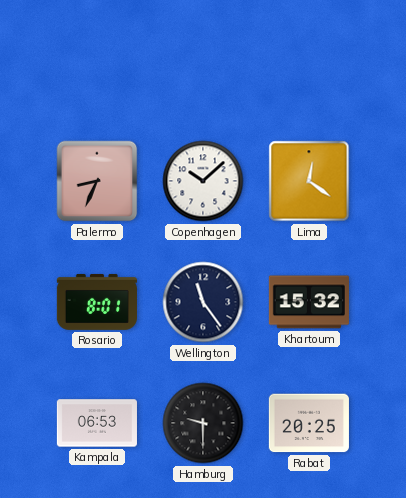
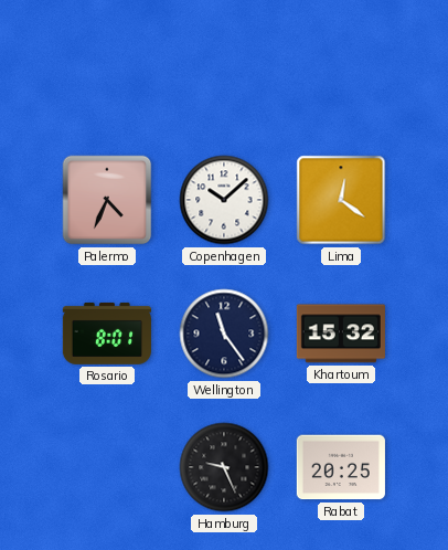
Palermo: 8:34 -> 4:34
Kampala: 06:53 -> none
Hamburg: 9:30 -> 9:26
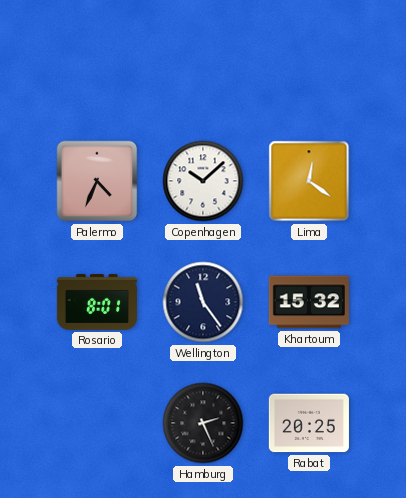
Hamburg: 9:26 -> 2:26
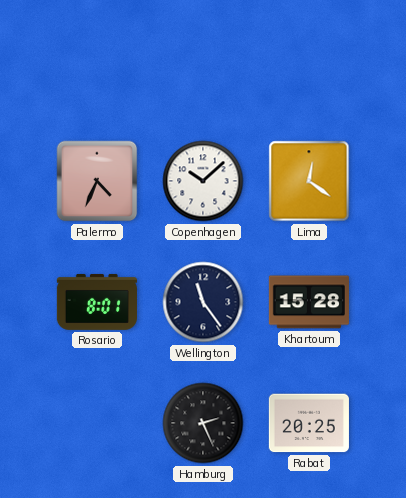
Khartoum: 15:32 -> 15:28
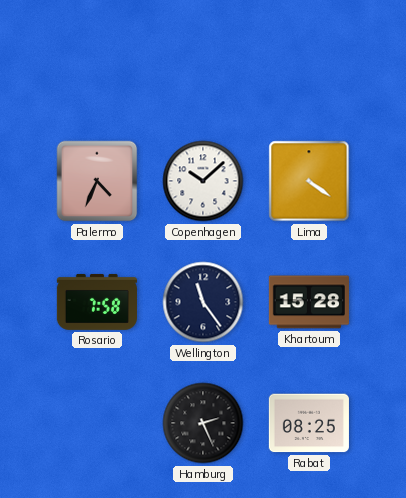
Lima: 12:21 -> 4:21
Rosario: 8:01 -> 7:58
Rabat: 20:25 -> 08:25
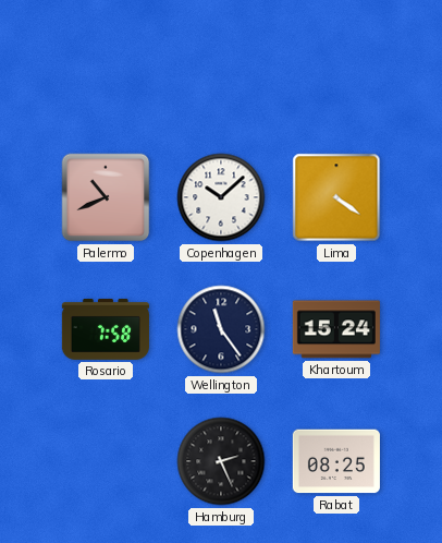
Palermo: 4:34 -> 10:41
Khartoum: 15:28 -> 15:24
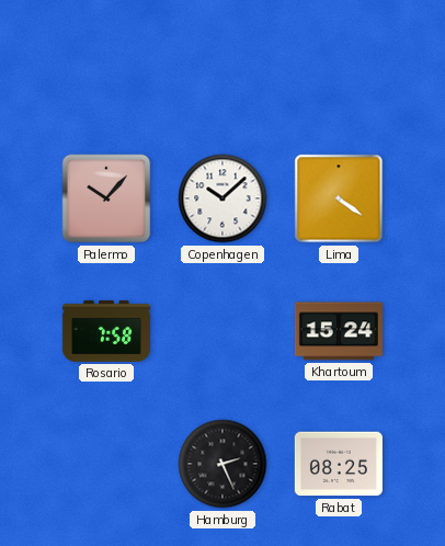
Palermo: 10:41 -> 10:07
Wellington: 11:24 -> none
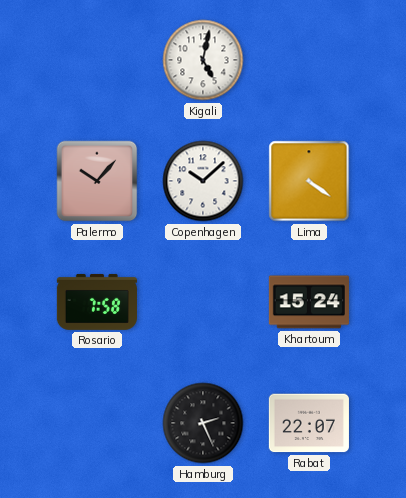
Kigali: none -> 5:02
Rabat: 08:25 -> 22:07
